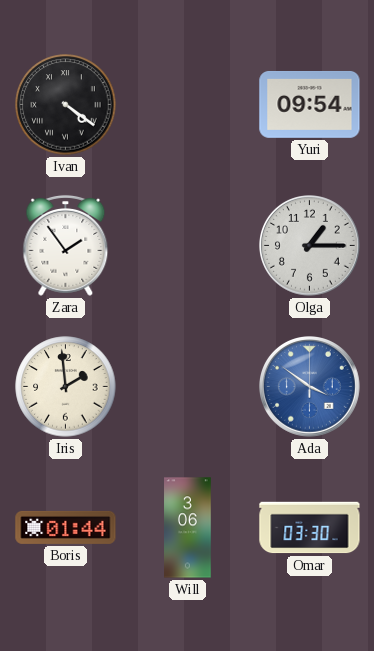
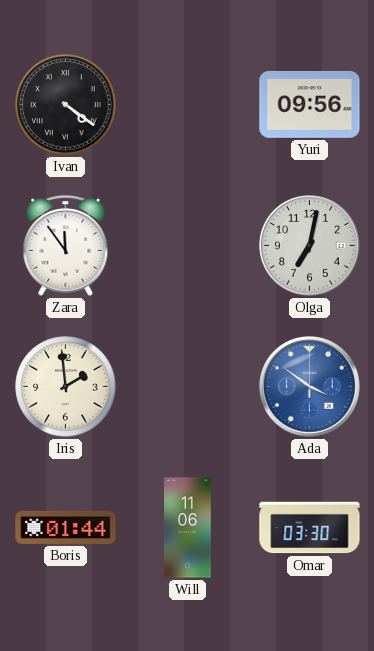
Yuri: 09:54 -> 09:56
Zara: 1:54 -> 11:54
Olga: 1:15 -> 7:02
Will: 3:06 -> 11:06
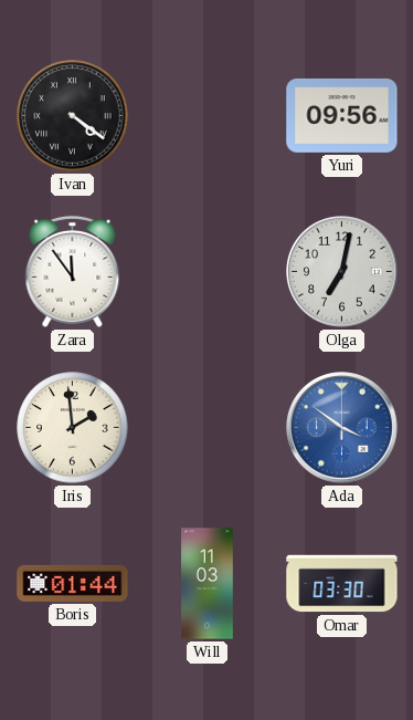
Will: 11:06 -> 11:03
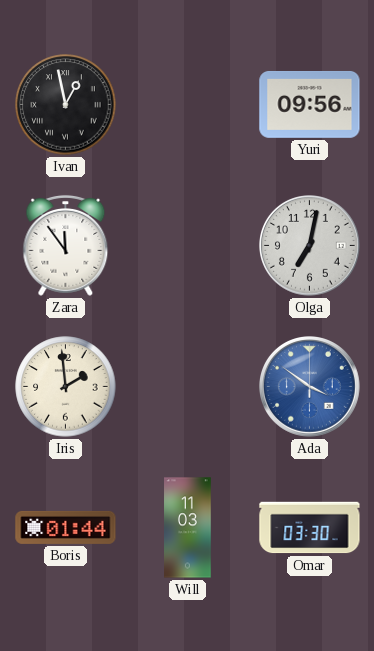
Ivan: 4:21 -> 12:58
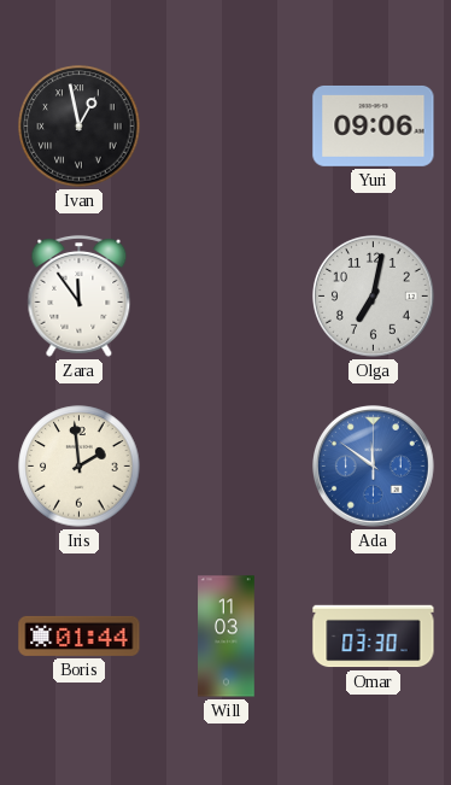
Yuri: 09:56 -> 09:06
Ada: 3:51 -> 11:51
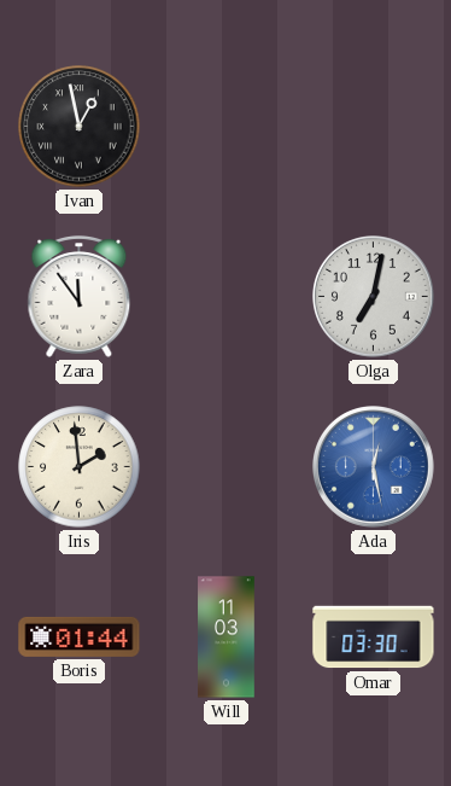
Yuri: 09:06 -> none
Ada: 11:51 -> 12:28
